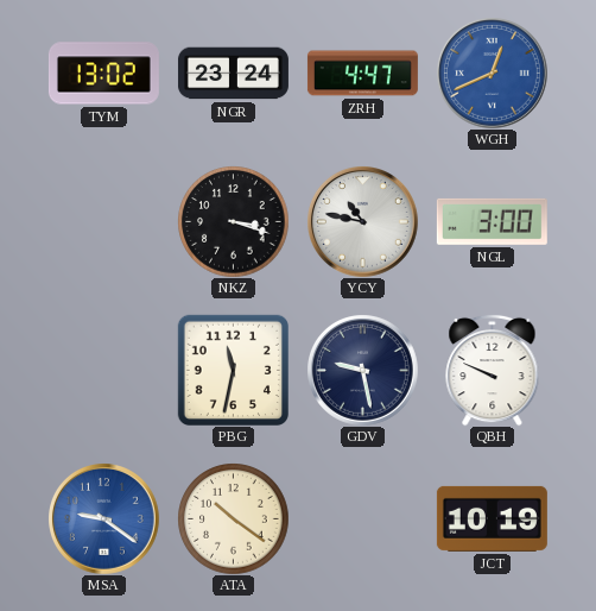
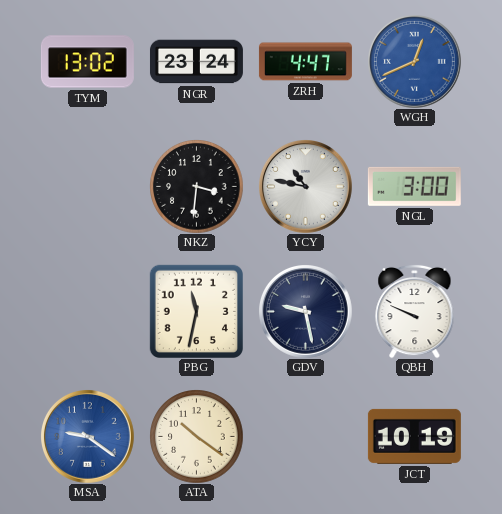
NKZ: 3:18 -> 3:31
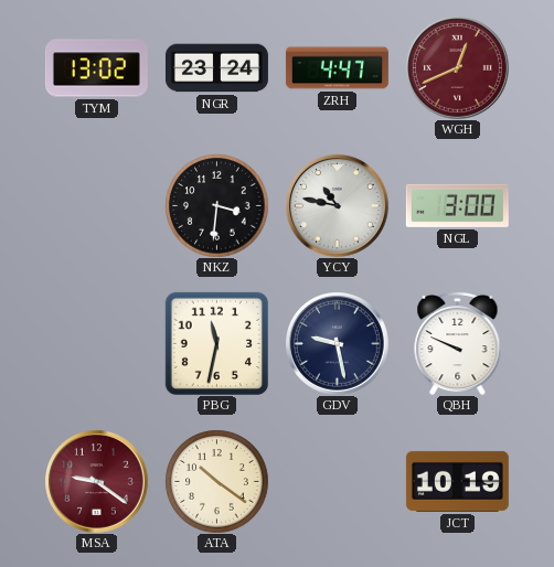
WGH dial: blue -> burgundy
MSA dial: blue -> burgundy
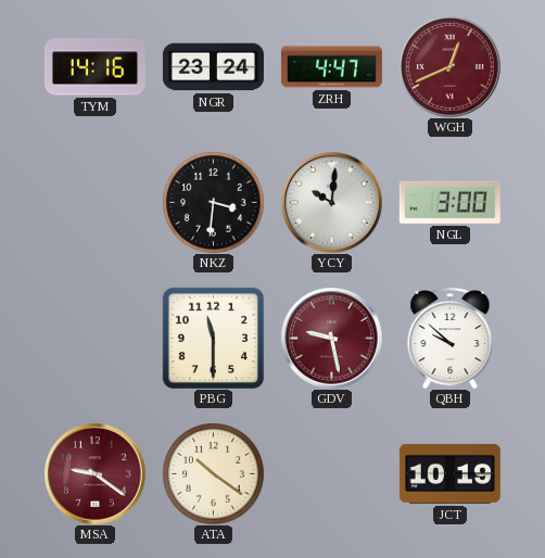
TYM: 13:02 -> 14:16
YCY: 10:47 -> 10:01
PBG: 11:32 -> 11:30
GDV dial: navy -> burgundy
QBH: 9:49 -> 9:52
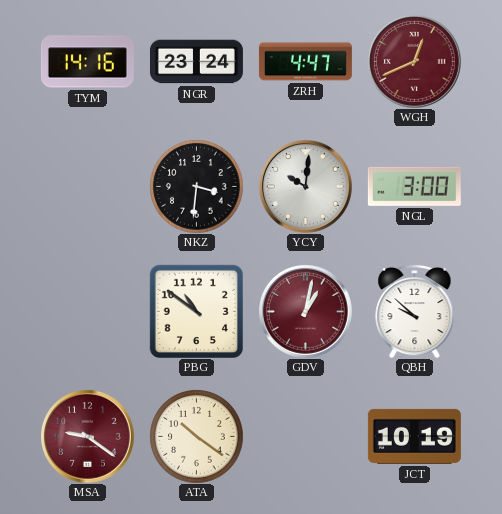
PBG: 11:30 -> 10:51
GDV: 9:28 -> 1:02
